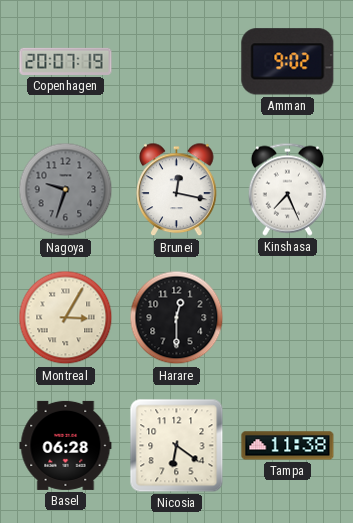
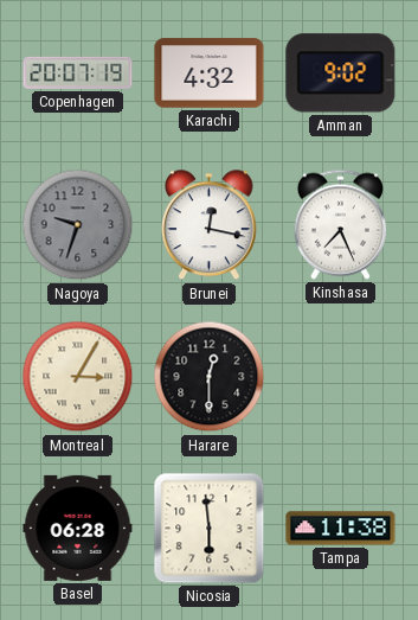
Karachi: none -> 4:32
Nicosia: 6:21 -> 5:59
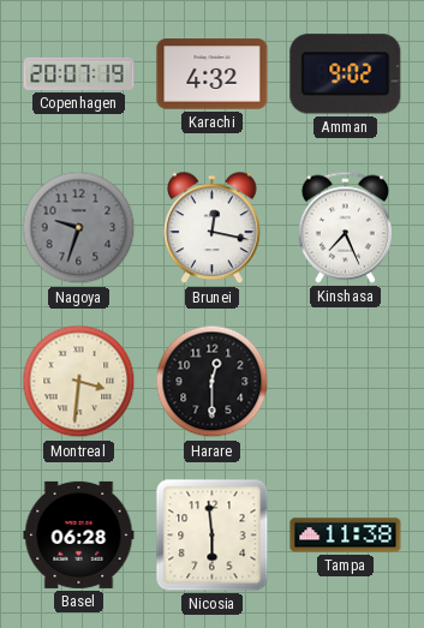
Montreal: 3:05 -> 3:31
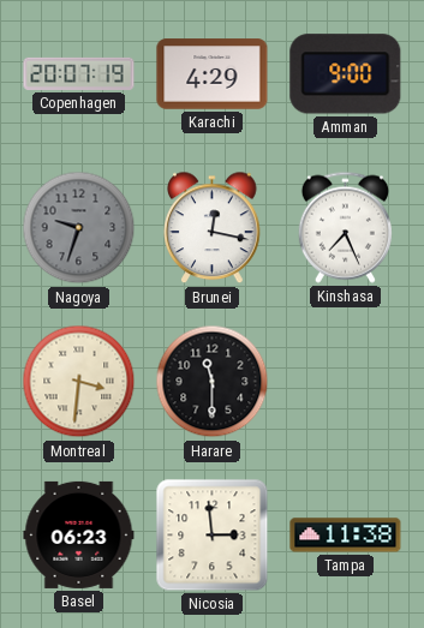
Karachi: 4:32 -> 4:29
Amman: 9:02 -> 9:00
Harare: 12:30 -> 11:30
Basel: 06:28 -> 06:23
Nicosia: 5:59 -> 2:59
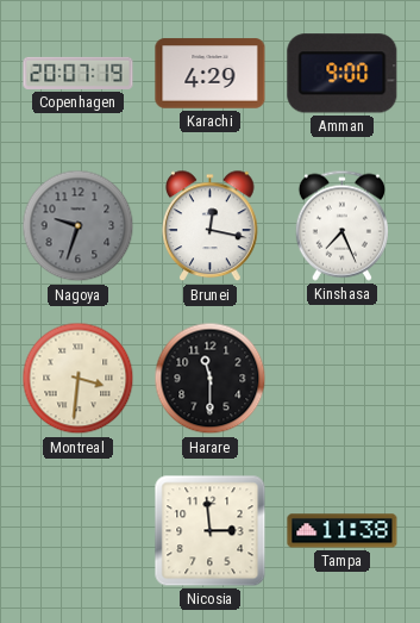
Basel: 06:23 -> none
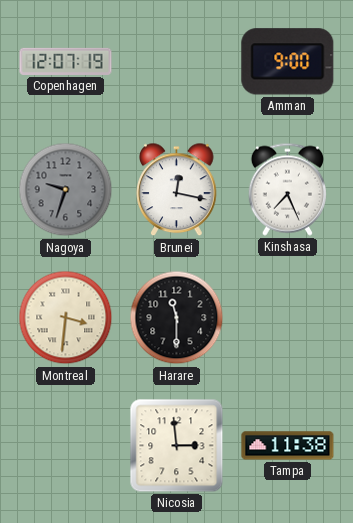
Copenhagen: 20:07 -> 12:07
Karachi: 4:29 -> none
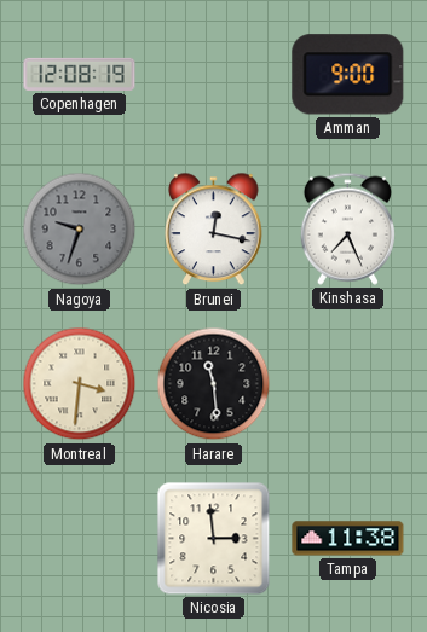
Copenhagen: 12:07 -> 12:08
Harare: 11:30 -> 11:29
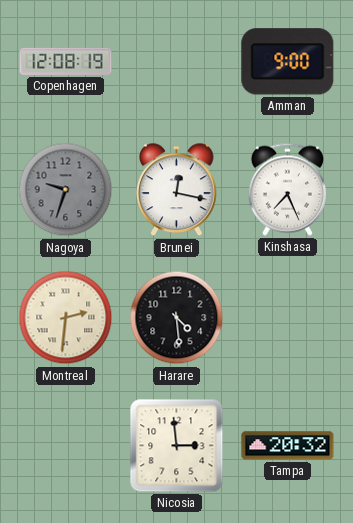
Montreal: 3:31 -> 2:31
Harare: 11:29 -> 4:29
Tampa: 11:38 -> 20:32
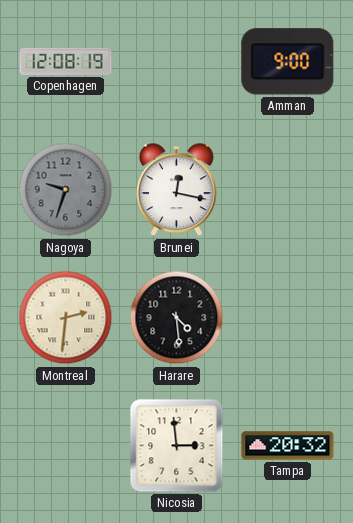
Kinshasa: 7:26 -> none
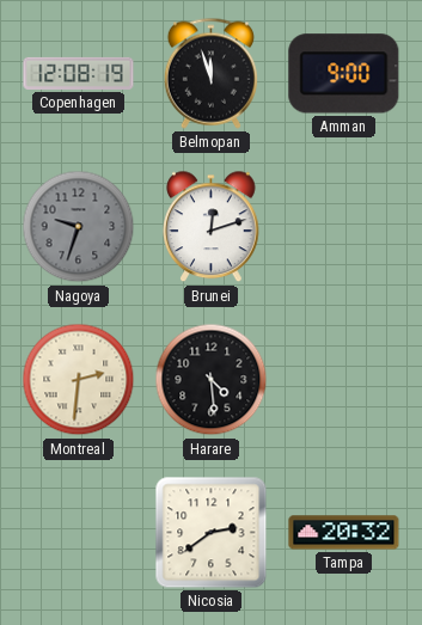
Belmopan: none -> 11:57
Brunei: 12:17 -> 12:12
Nicosia: 2:59 -> 2:39
